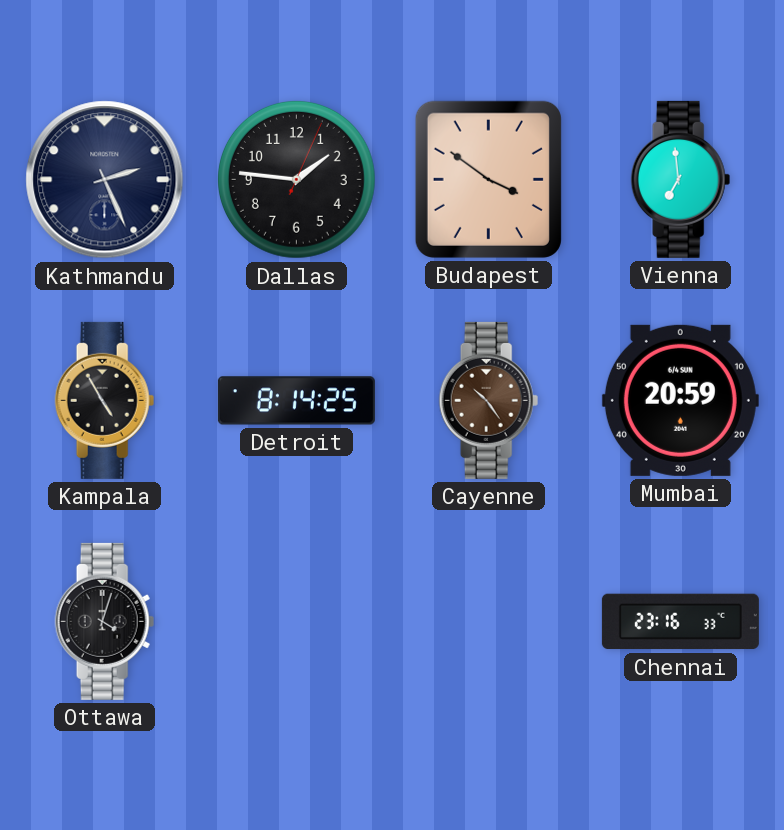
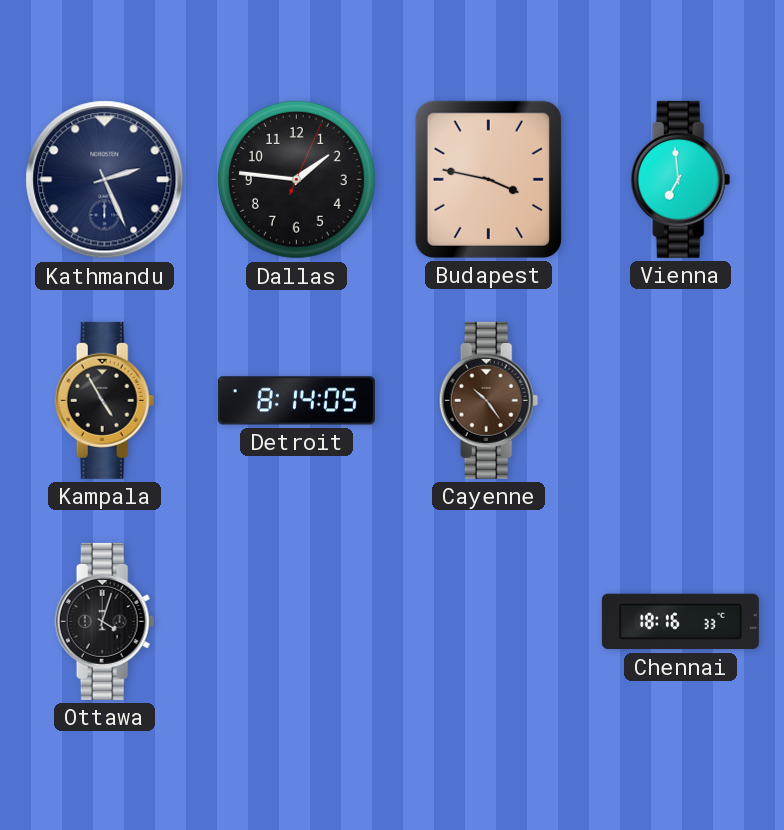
Budapest: 3:51 -> 3:47
Detroit: 8:14:25 -> 8:14:05
Mumbai: 20:59 -> none
Chennai: 23:16 -> 18:16
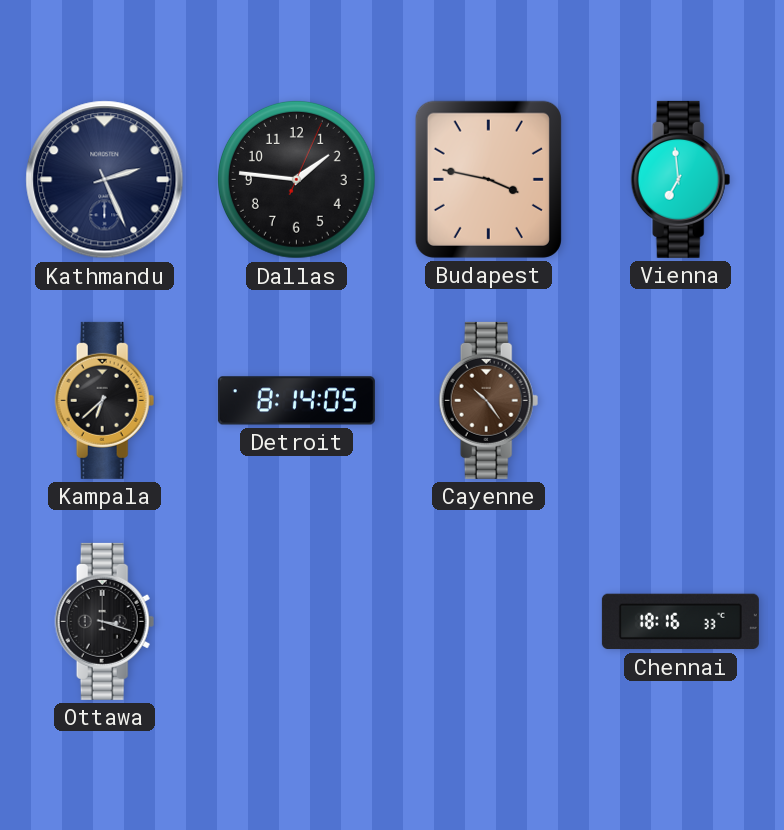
Kampala: 4:55 -> 6:38
Ottawa: 4:03 -> 3:18
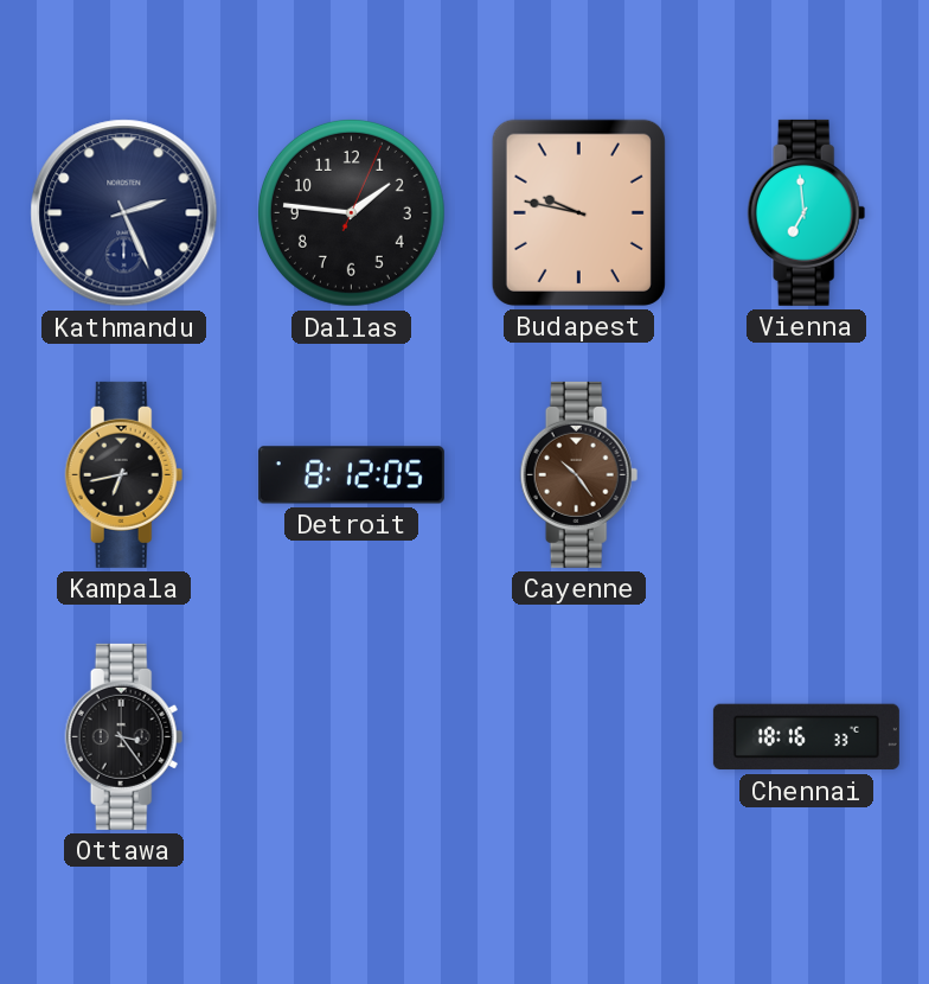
Budapest: 3:47 -> 9:47
Kampala: 6:38 -> 6:43
Detroit: 8:14 -> 8:12
Ottawa: 3:18 -> 3:24
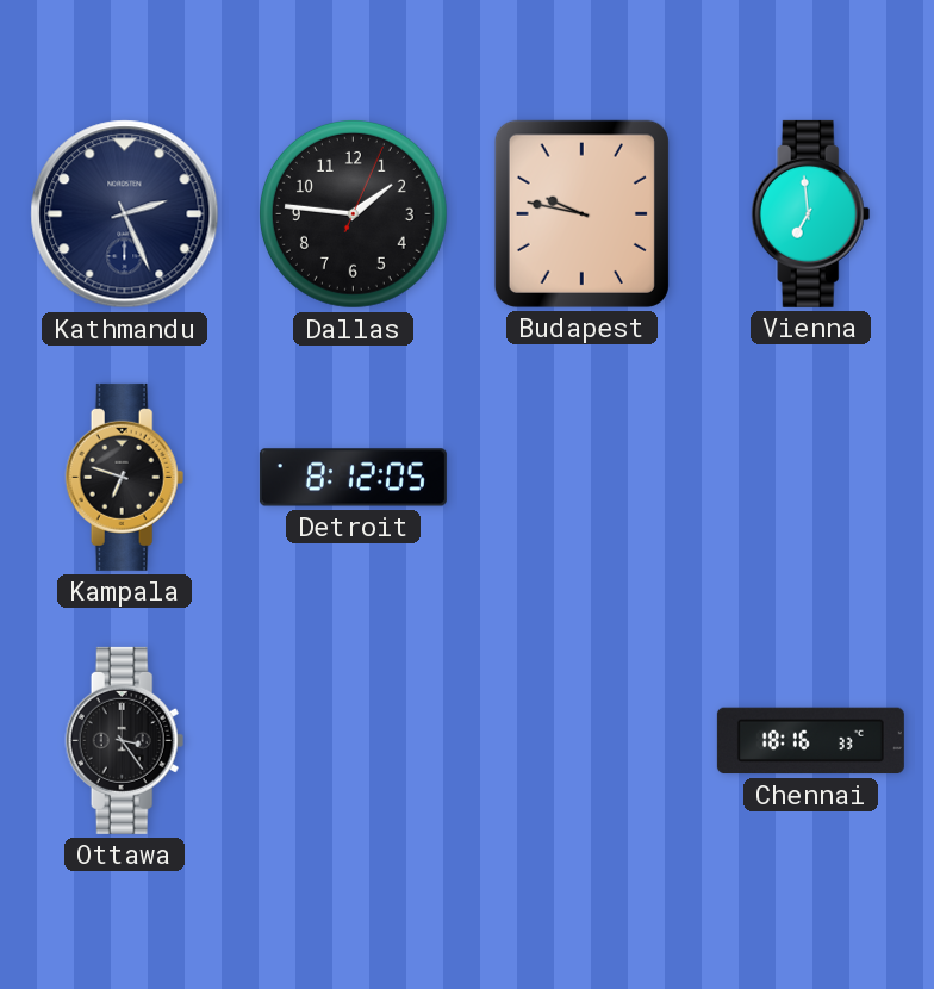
Kampala: 6:43 -> 6:48
Cayenne: 10:24 -> none
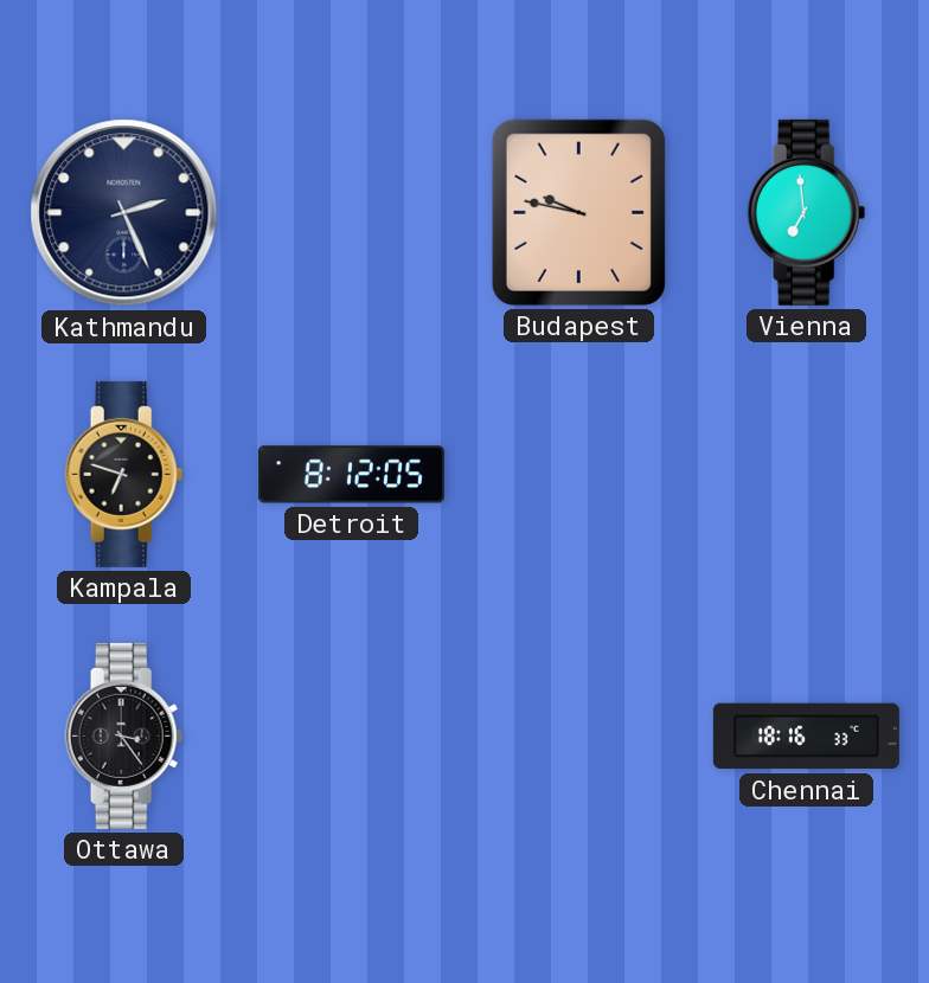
Dallas: 1:46 -> none
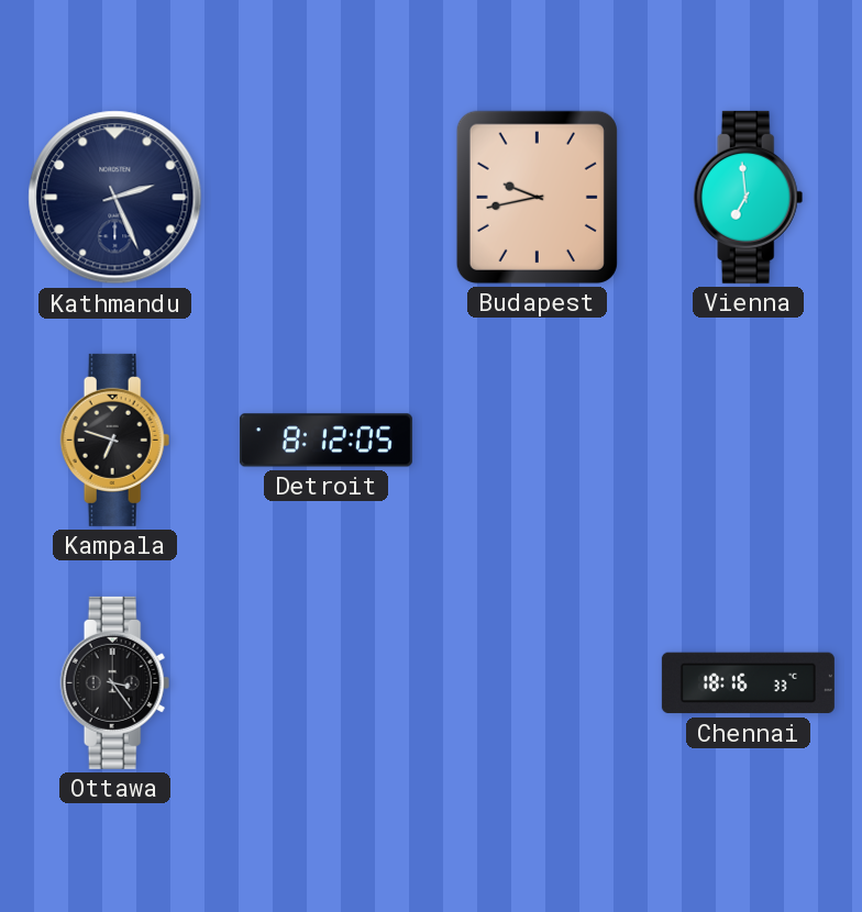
Budapest: 9:47 -> 9:43
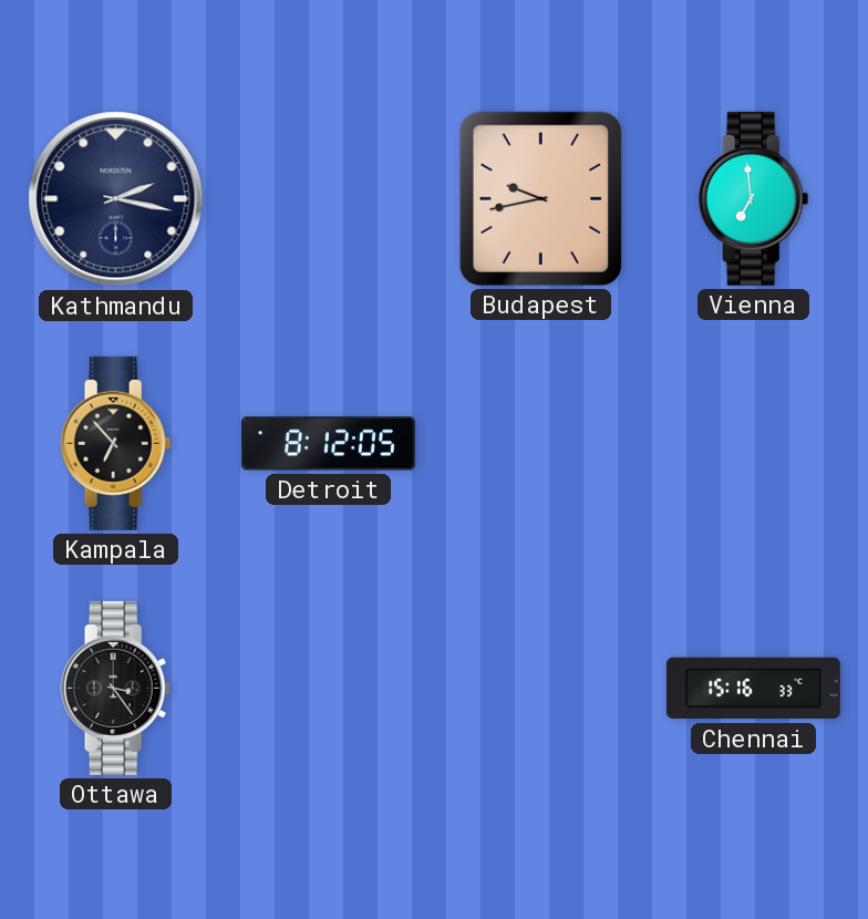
Kathmandu: 2:26 -> 2:17
Kampala: 6:48 -> 6:53
Chennai: 18:16 -> 15:16
